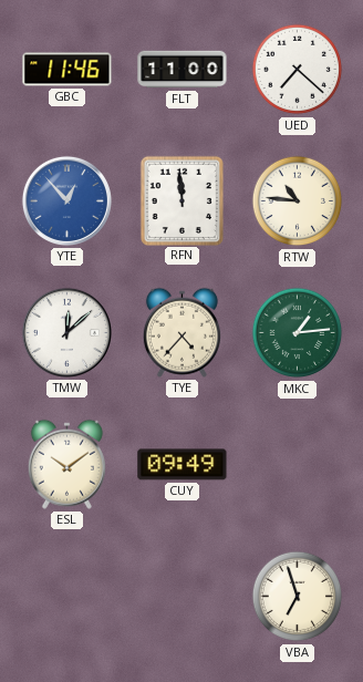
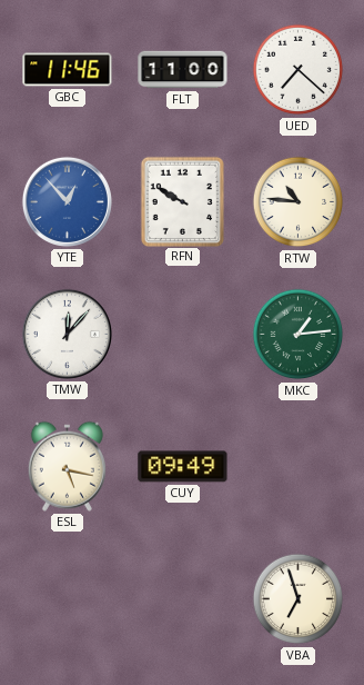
RFN: 11:59 -> 9:50
TMW: 12:08 -> 12:07
TYE: 4:37 -> none
ESL: 10:09 -> 5:17
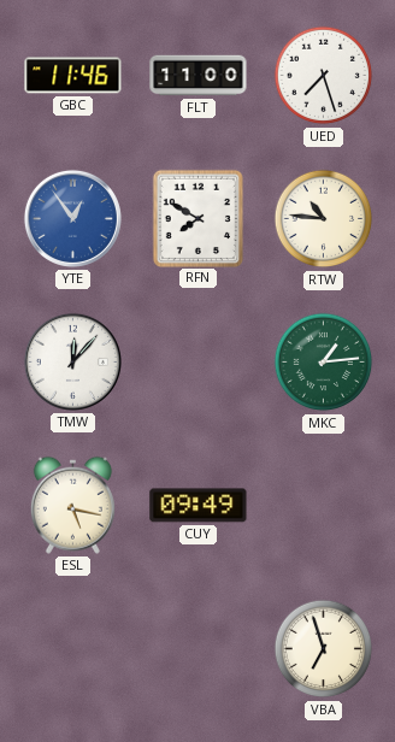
UED: 7:22 -> 7:27
YTE: 12:53 -> 12:54
RFN: 9:50 -> 7:50
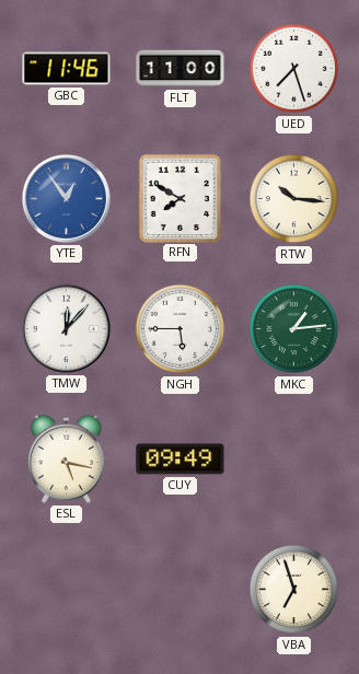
RTW: 10:46 -> 10:16
NGH: none -> 5:45
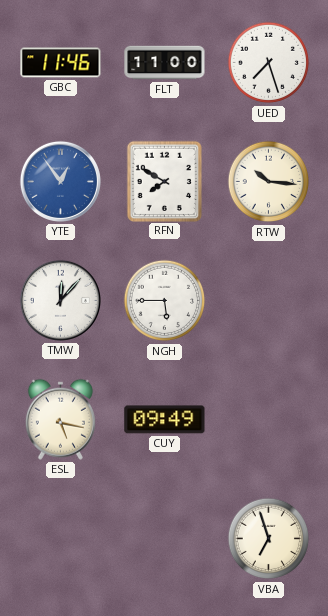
MKC: 1:14 -> none
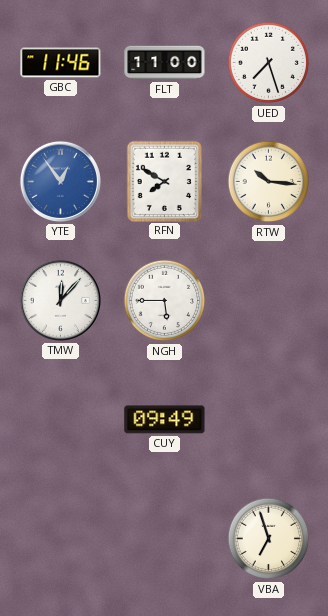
ESL: 5:17 -> none
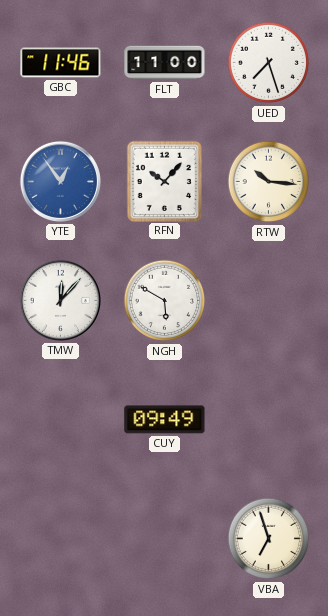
RFN: 7:50 -> 10:07
NGH: 5:45 -> 5:50
